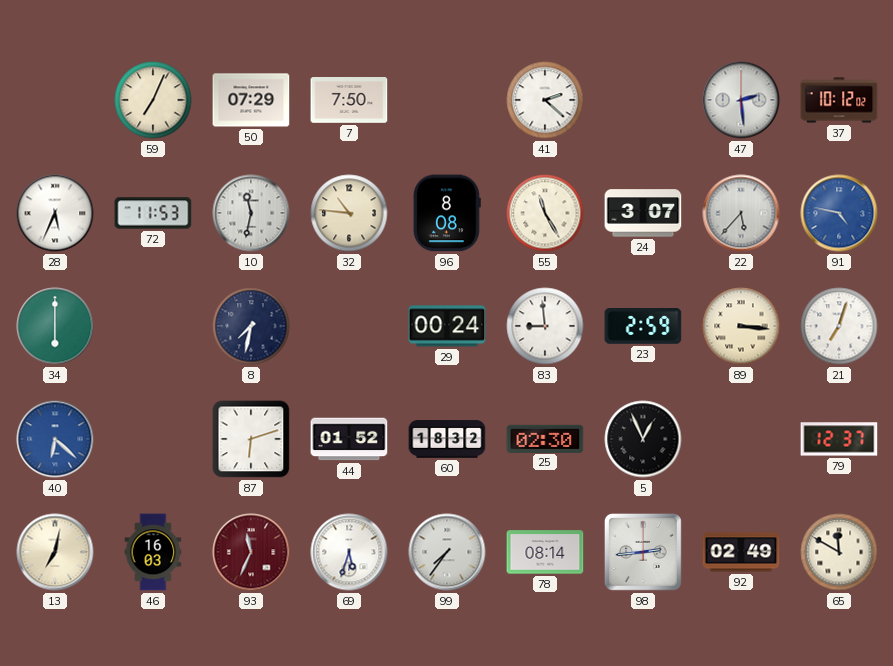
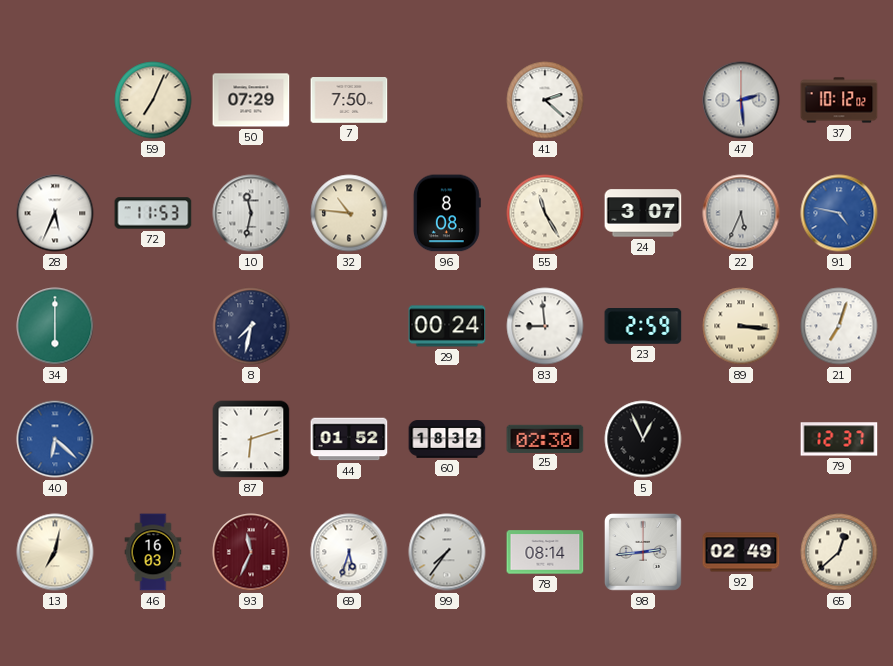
22: 5:37 -> 5:34
65: 11:50 -> 12:38
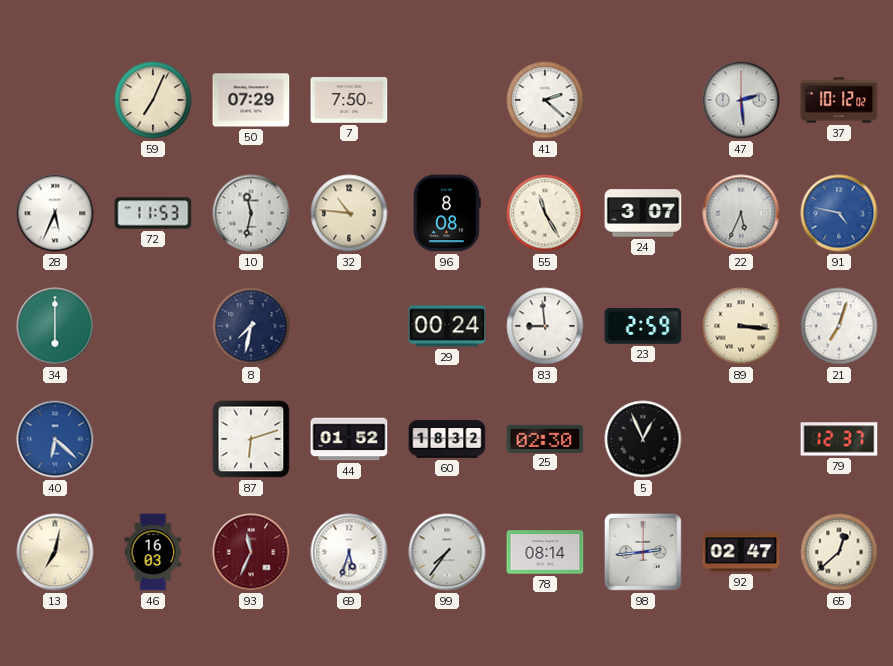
92: 02:49 -> 02:47
